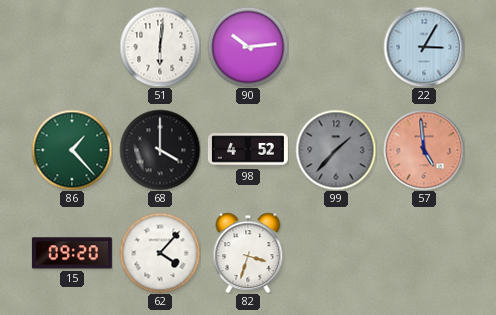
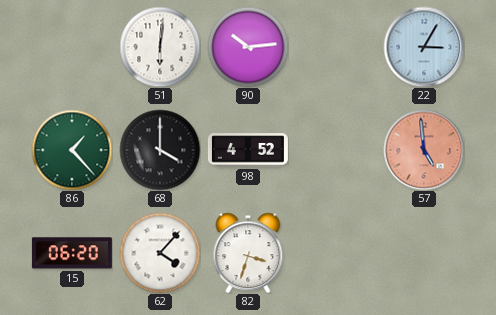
99: 1:37 -> none
15: 09:20 -> 06:20
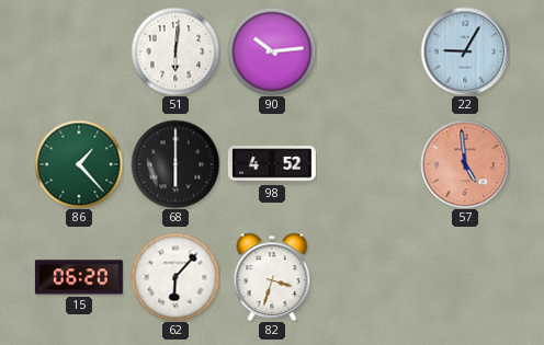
22: 3:05 -> 9:05
68: 4:00 -> 6:00
62: 4:07 -> 6:07
